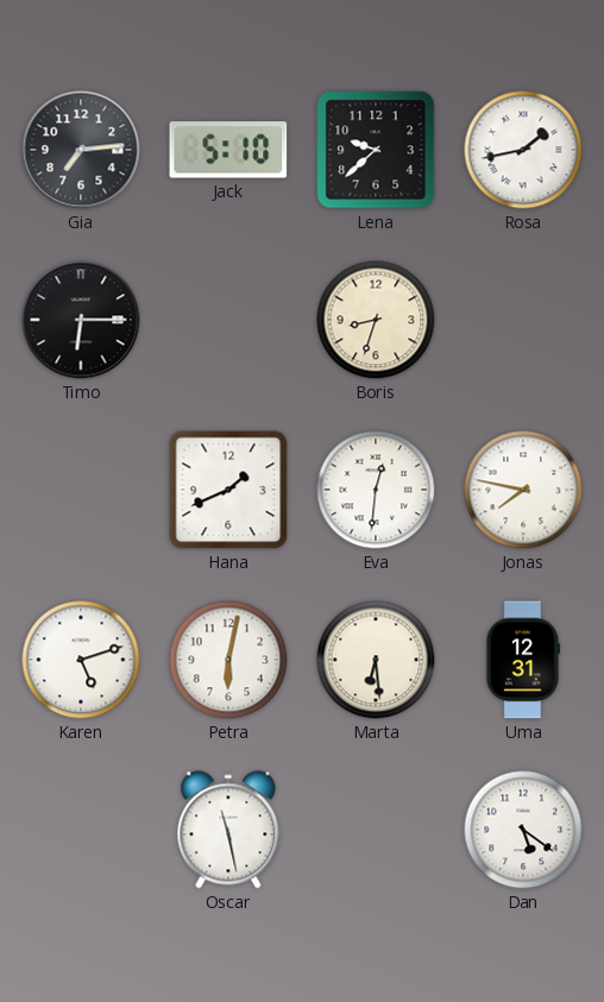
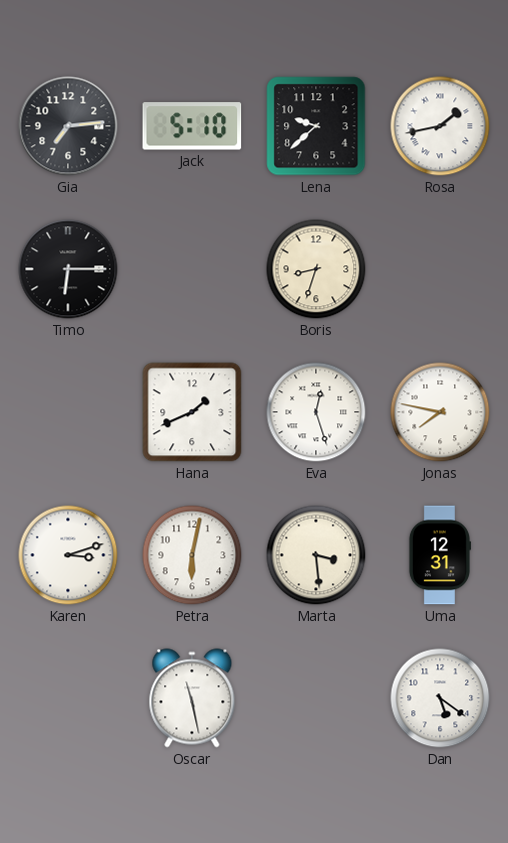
Eva: 12:31 -> 12:27
Karen: 5:12 -> 3:12
Marta: 6:29 -> 3:29
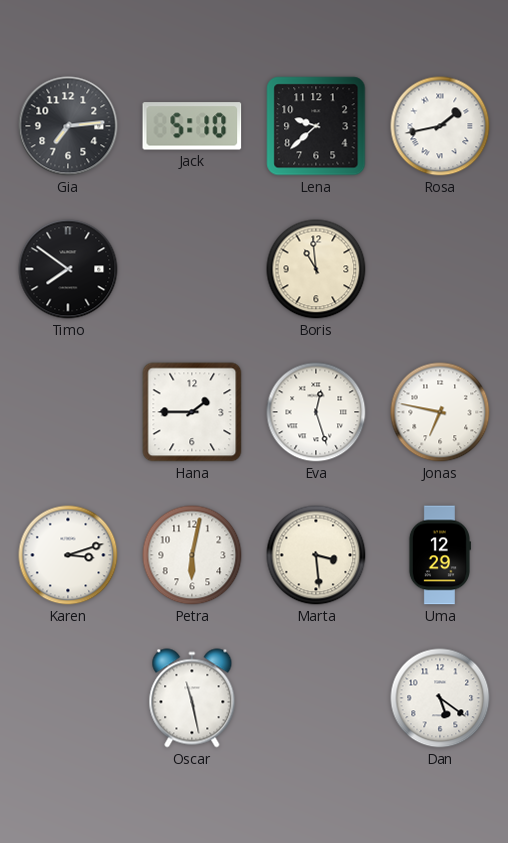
Timo: 6:15 -> 7:51
Boris: 8:33 -> 10:59
Hana: 1:41 -> 1:45
Jonas: 7:47 -> 6:47
Uma: 12:31 -> 12:29
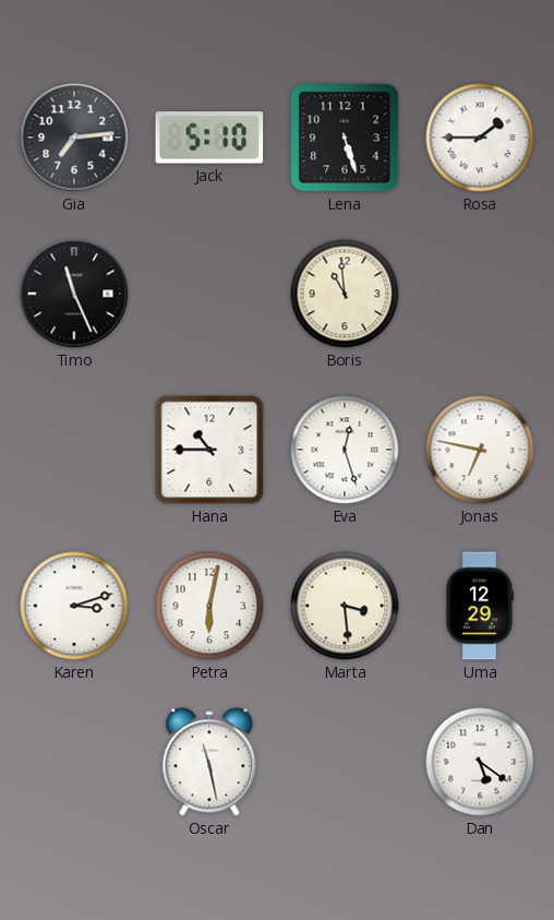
Lena: 9:38 -> 5:27
Rosa: 1:43 -> 1:45
Timo: 7:51 -> 11:26
Hana: 1:45 -> 10:45
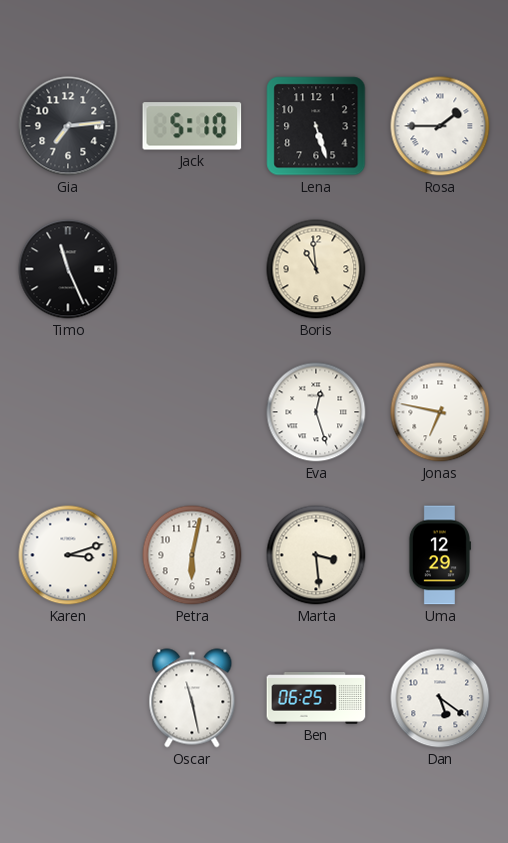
Hana: 10:45 -> none
Ben: none -> 06:25
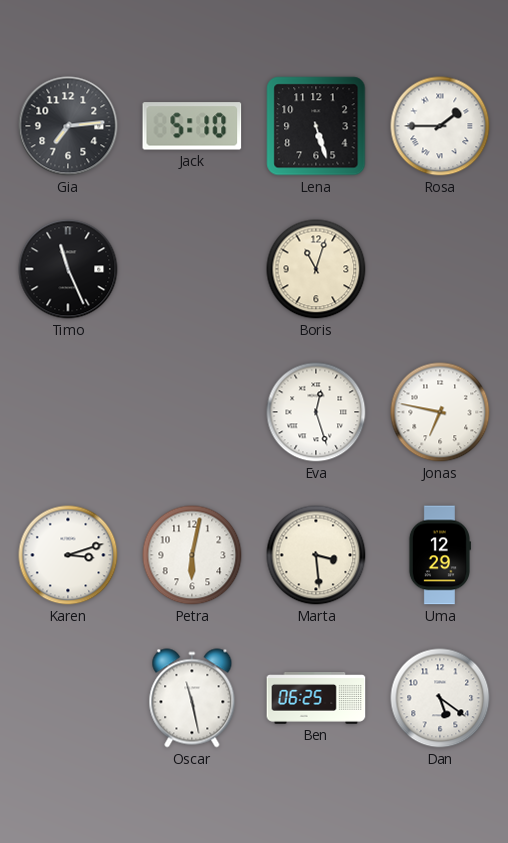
Boris: 10:59 -> 11:03
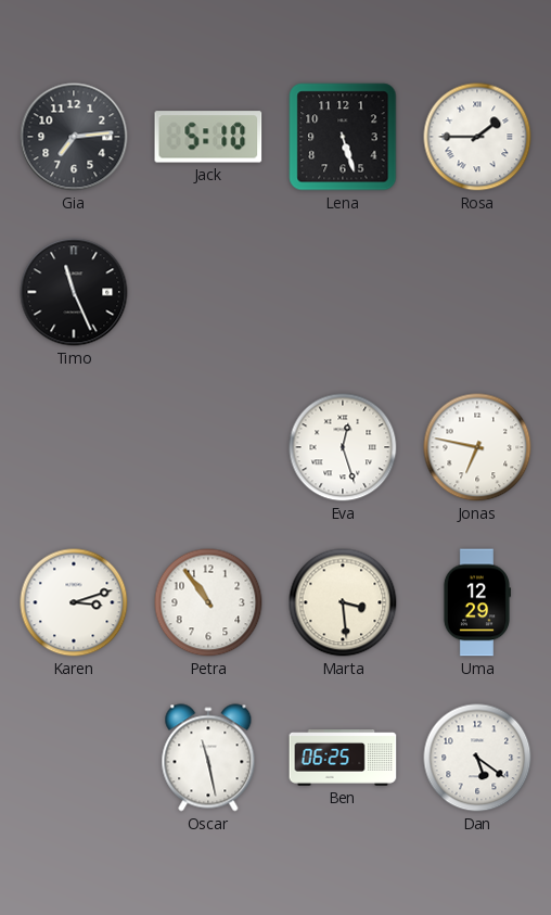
Boris: 11:03 -> none
Petra: 6:02 -> 10:54
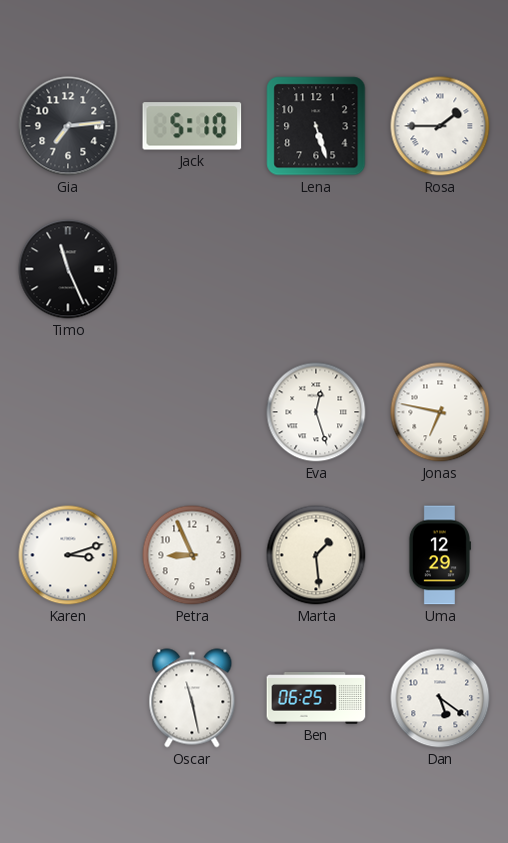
Petra: 10:54 -> 8:56
Marta: 3:29 -> 1:29
